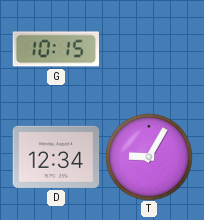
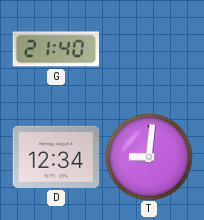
G: 10:15 -> 21:40
T: 9:05 -> 9:01
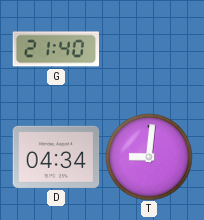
D: 12:34 -> 04:34
